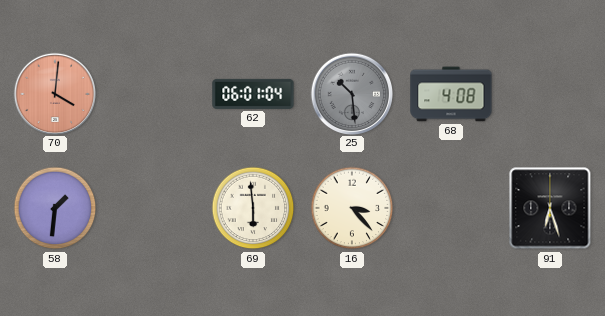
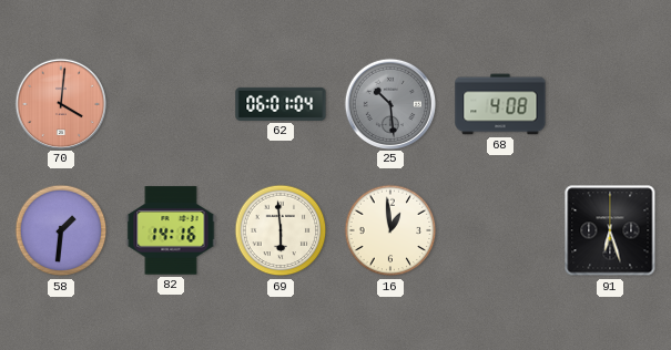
82: none -> 14:16
16: 3:23 -> 12:59
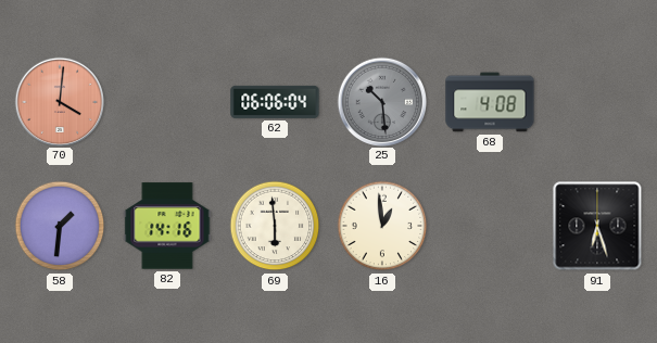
62: 06:01 -> 06:06
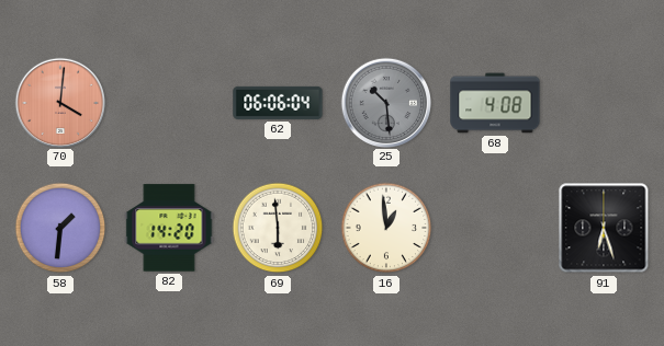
82: 14:16 -> 14:20
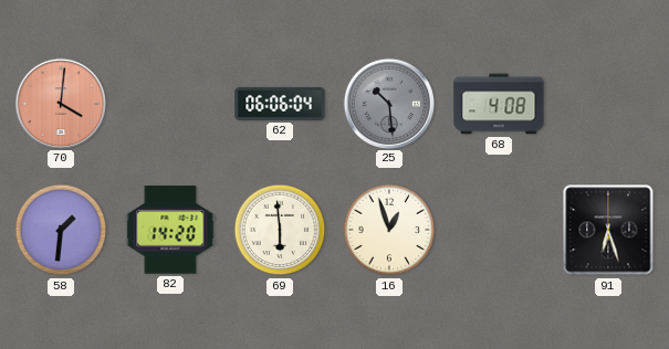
16: 12:59 -> 12:57
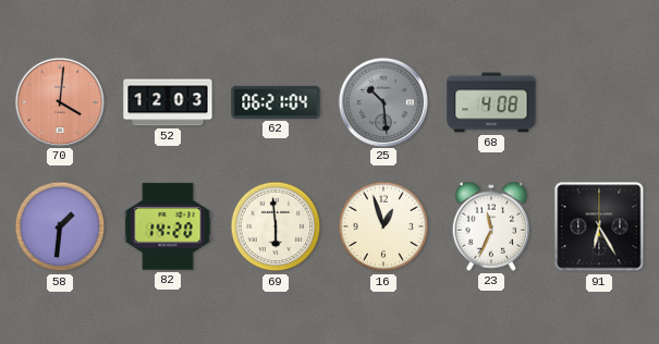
52: none -> 12:03
62: 06:06 -> 06:21
23: none -> 11:34
91: 6:27 -> 6:25
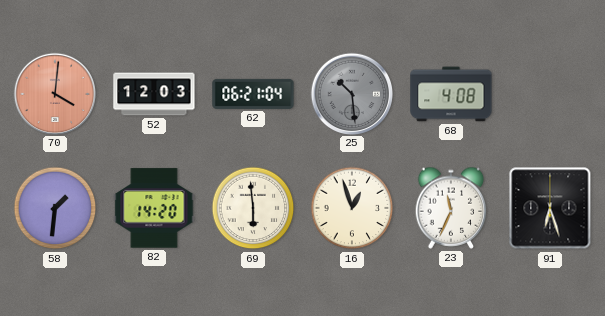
91: 6:25 -> 6:27
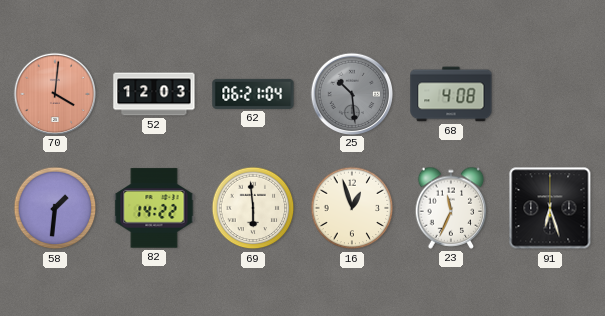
82: 14:20 -> 14:22
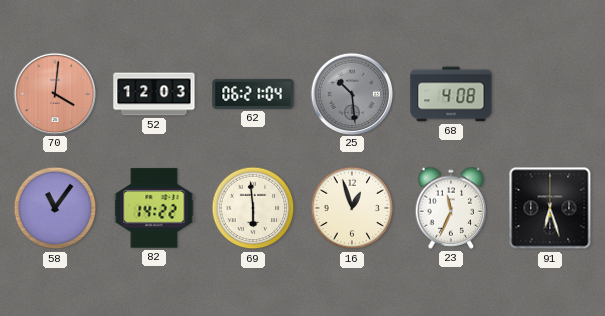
58: 1:31 -> 11:06
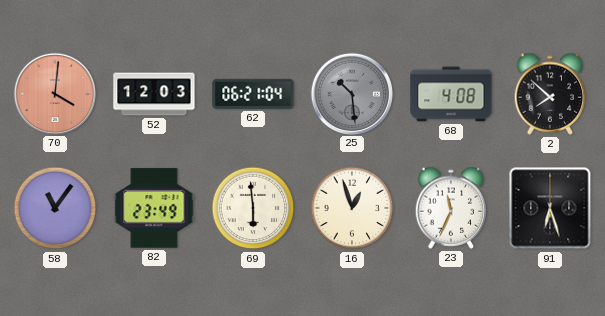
2: none -> 7:52
82: 14:22 -> 23:49
